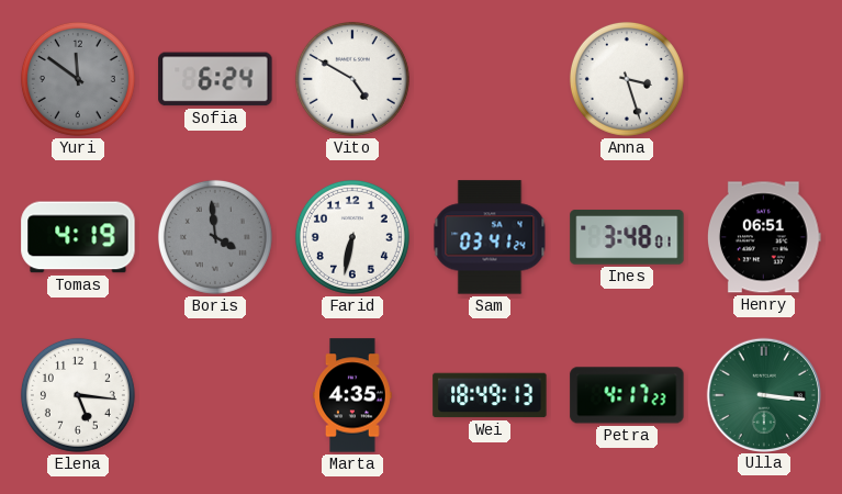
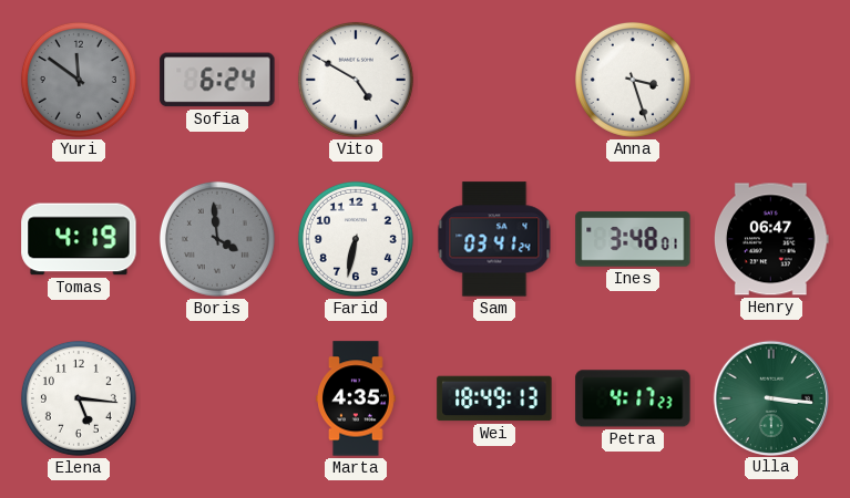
Henry: 06:51 -> 06:47
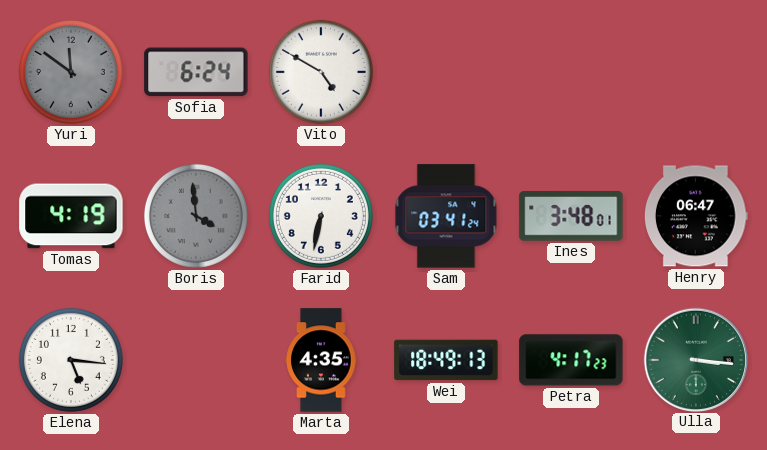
Anna: 3:27 -> none
